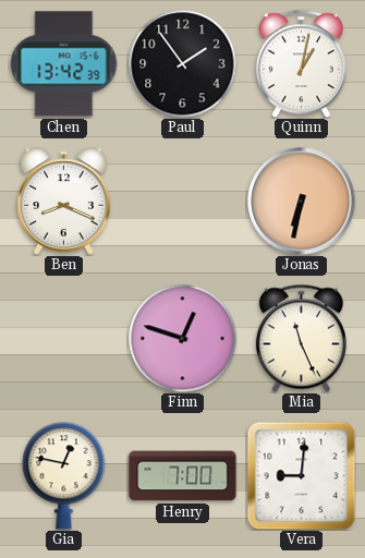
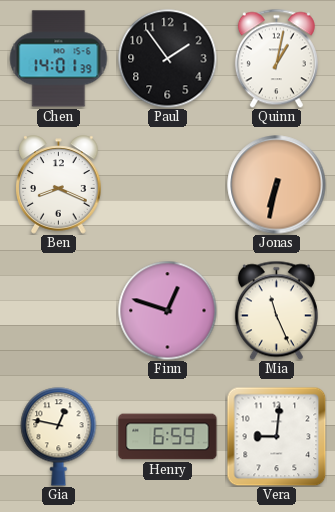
Chen: 13:42 -> 14:01
Henry: 7:00 -> 6:59
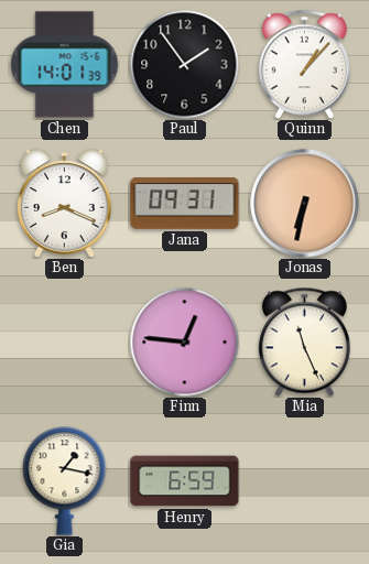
Quinn: 1:02 -> 1:07
Jana: none -> 09:31
Finn: 12:48 -> 12:46
Gia: 12:47 -> 1:17
Vera: 9:01 -> none
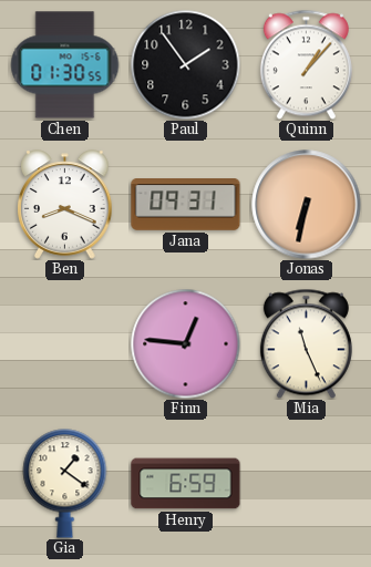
Chen: 14:01 -> 01:30
Gia: 1:17 -> 1:21
